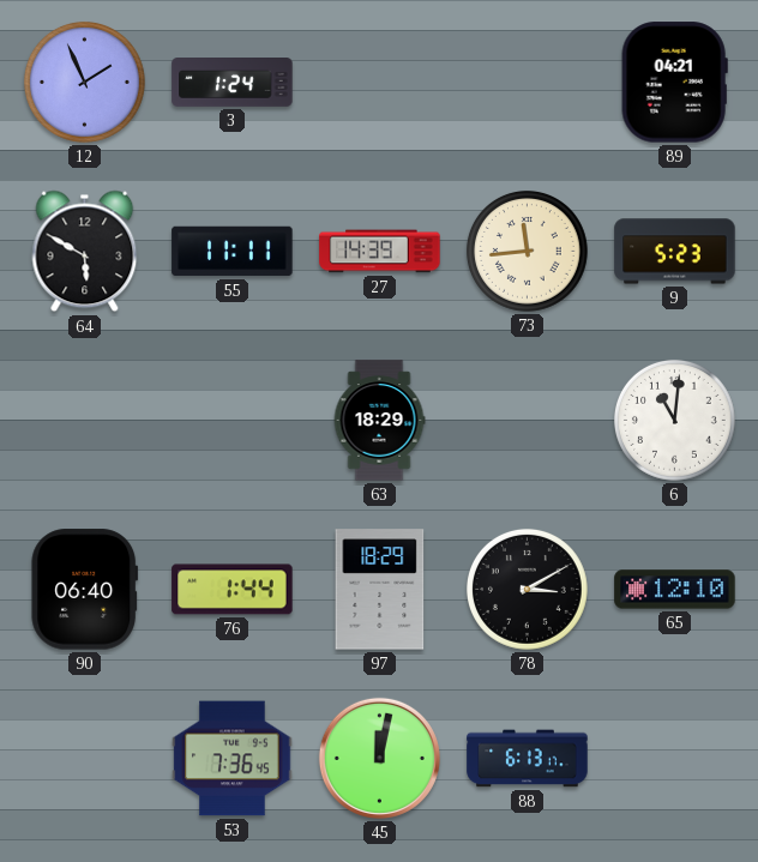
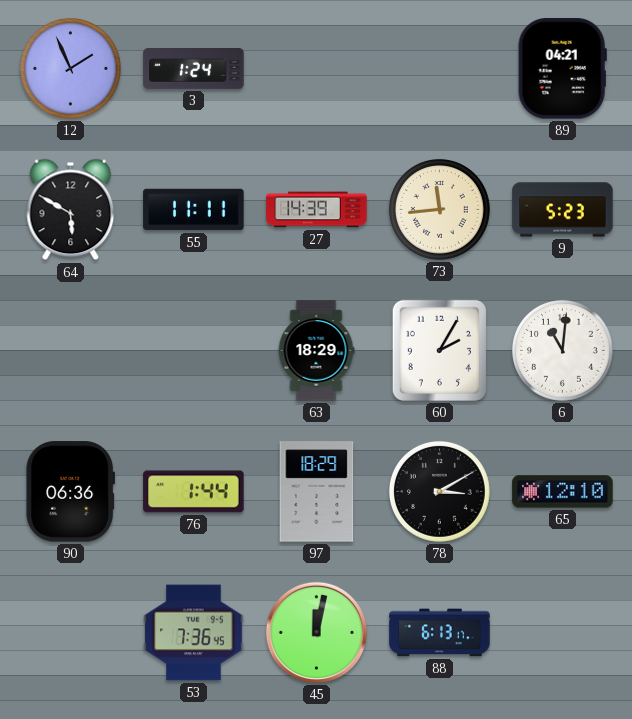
60: none -> 2:05
90: 06:40 -> 06:36
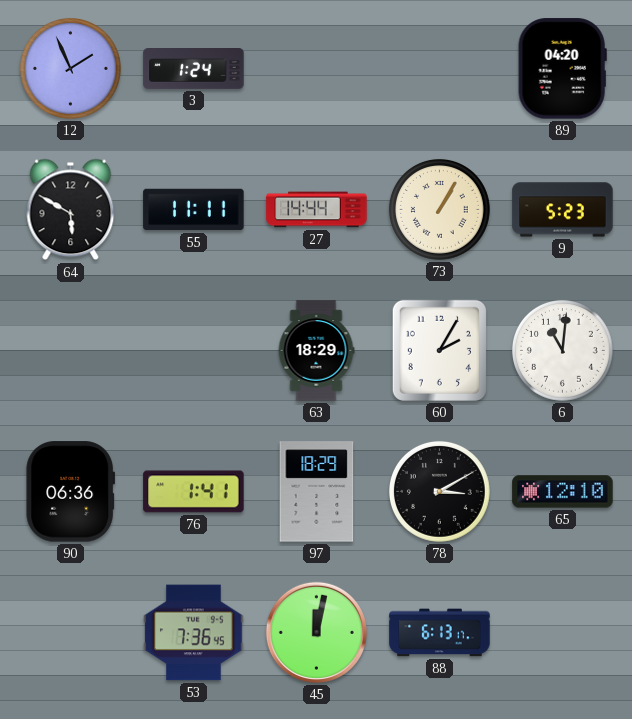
89: 04:21 -> 04:20
27: 14:39 -> 14:44
73: 11:44 -> 1:05
76: 1:44 -> 1:41
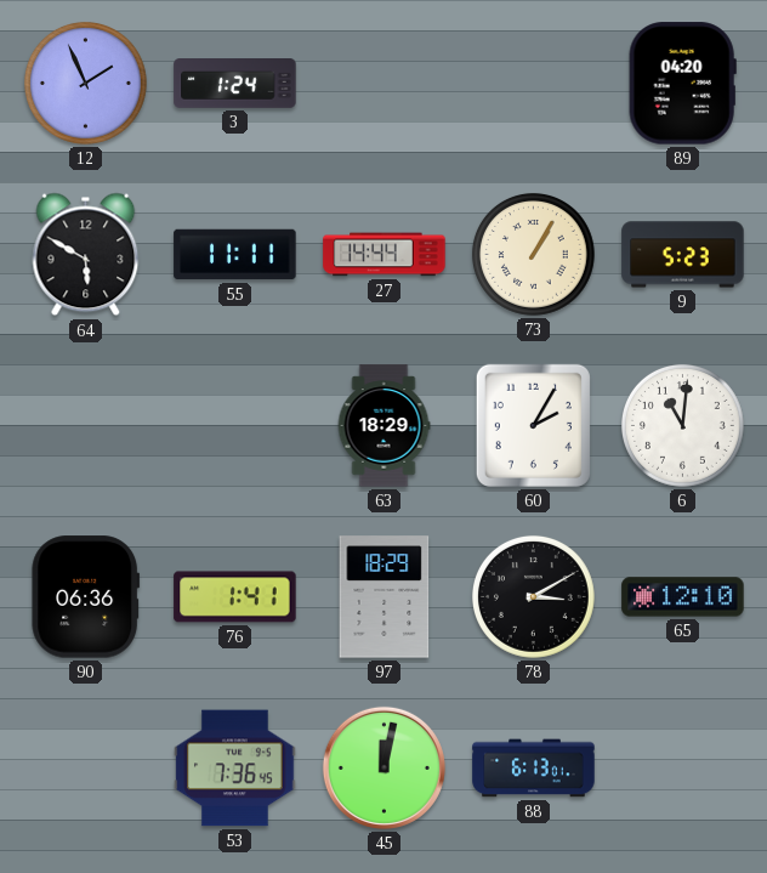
88: 6:13:17 -> 6:13:01
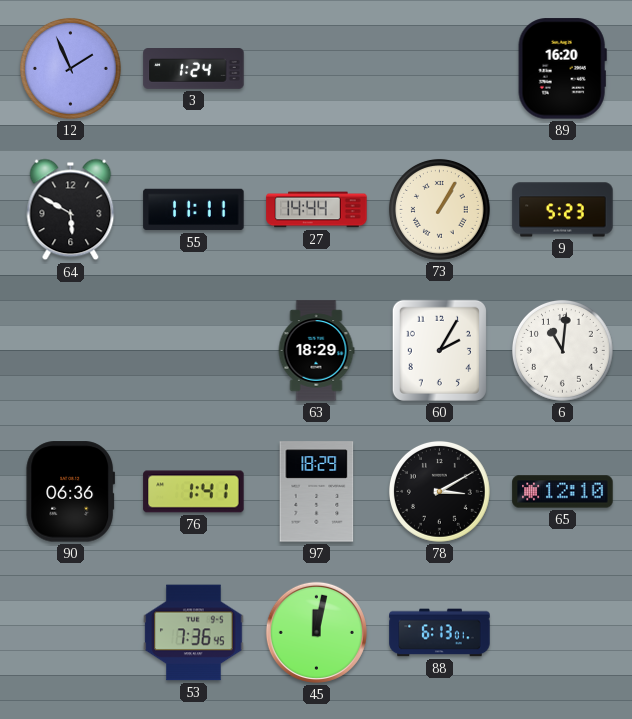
89: 04:20 -> 16:20
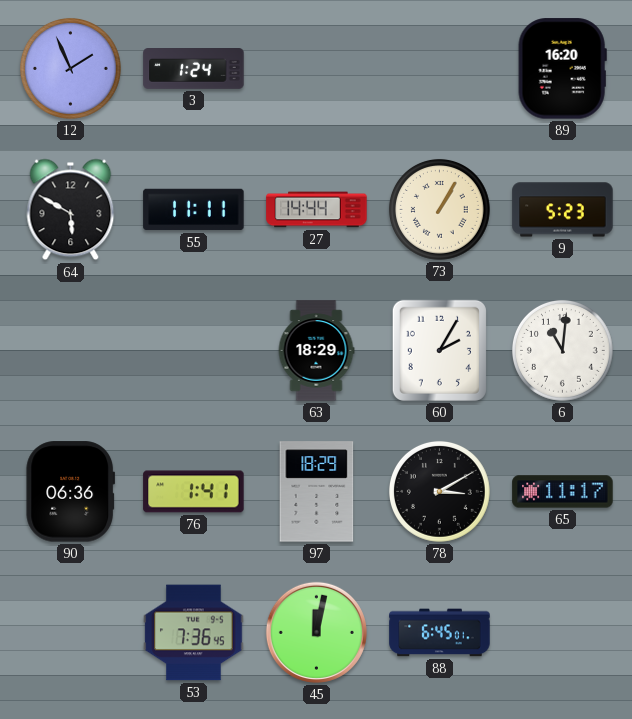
65: 12:10 -> 11:17
88: 6:13 -> 6:45
